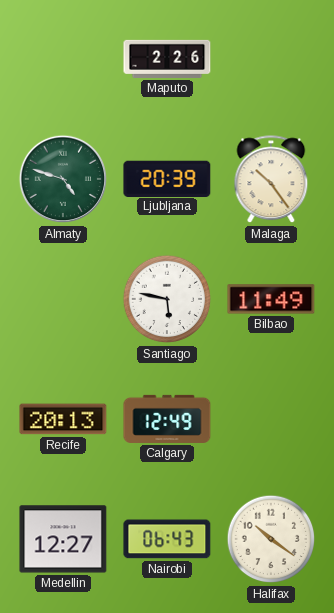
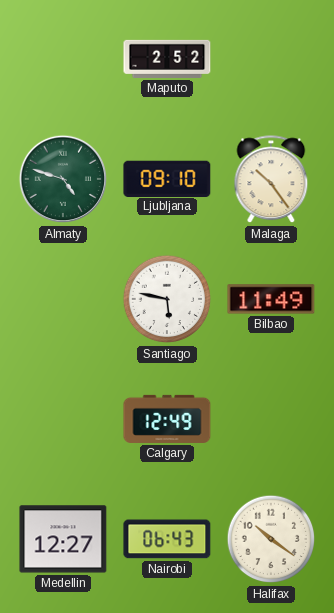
Maputo: 2:26 -> 2:52
Ljubljana: 20:39 -> 09:10
Recife: 20:13 -> none
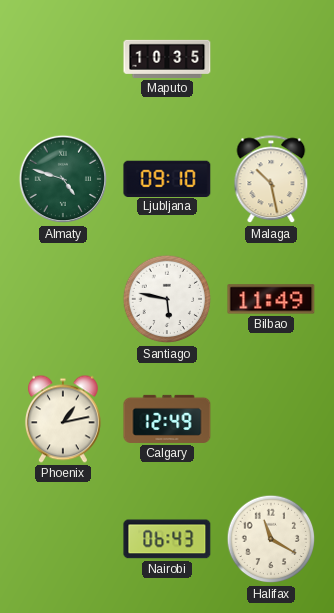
Maputo: 2:52 -> 10:35
Malaga: 10:24 -> 10:28
Phoenix: none -> 1:13
Medellin: 12:27 -> none
Halifax: 10:21 -> 11:20
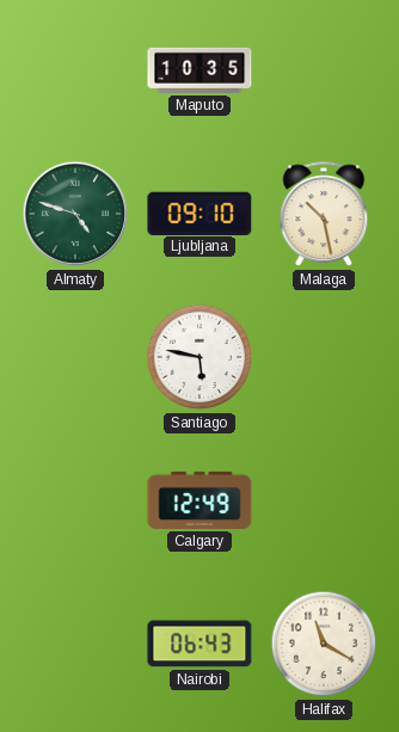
Bilbao: 11:49 -> none
Phoenix: 1:13 -> none
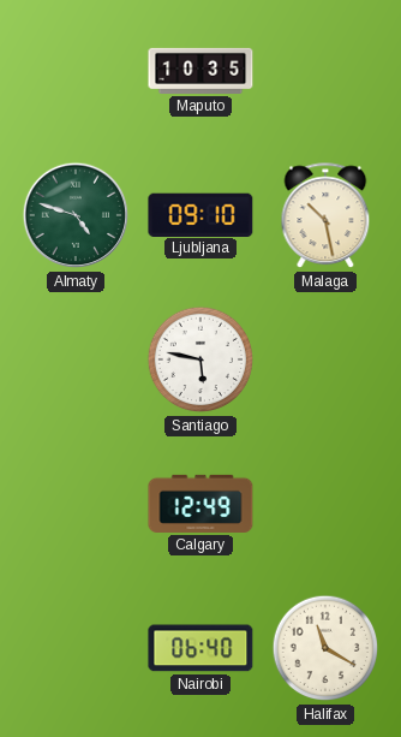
Nairobi: 06:43 -> 06:40
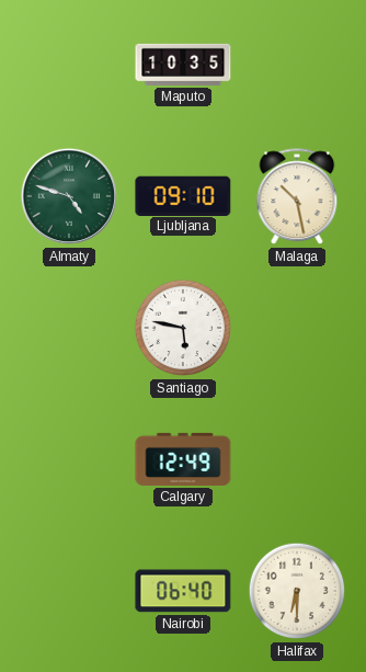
Halifax: 11:20 -> 6:30
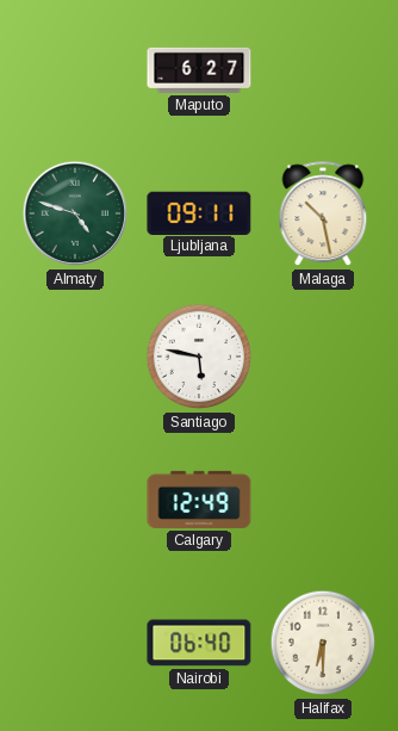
Maputo: 10:35 -> 6:27
Ljubljana: 09:10 -> 09:11
